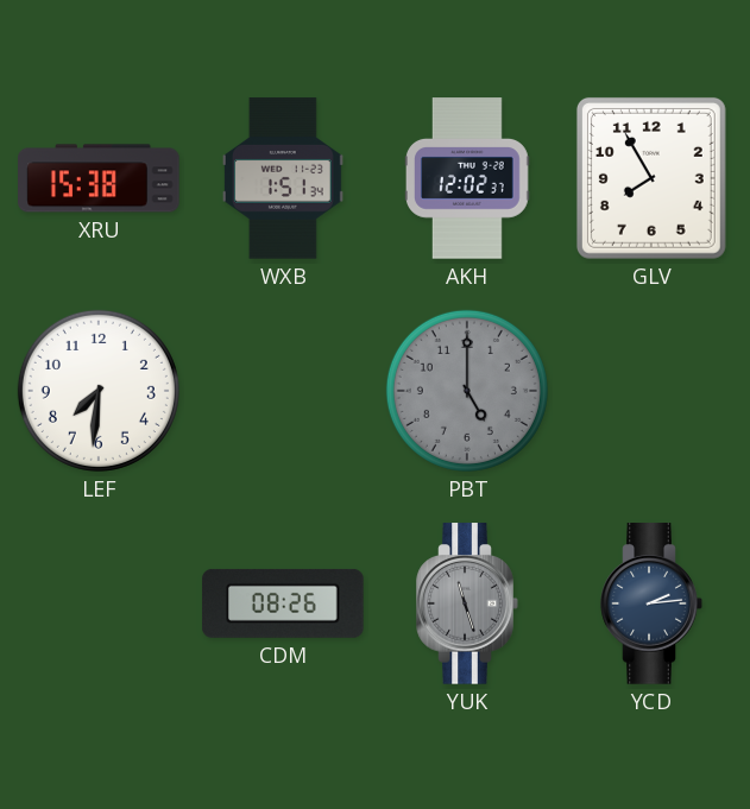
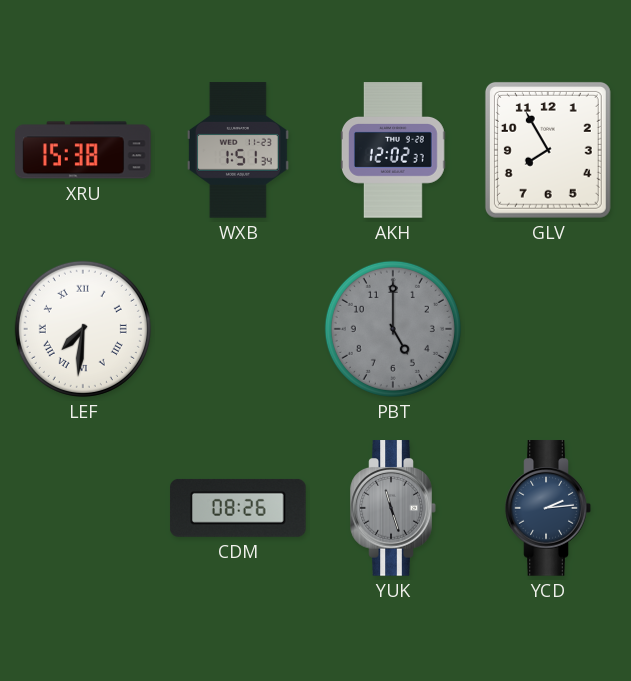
LEF numerals: Arabic -> Roman
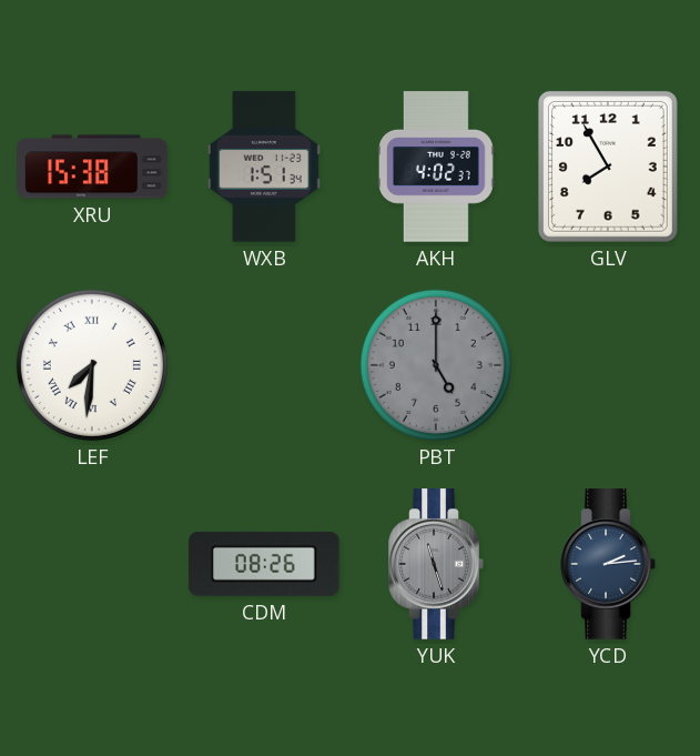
AKH: 12:02 -> 4:02
